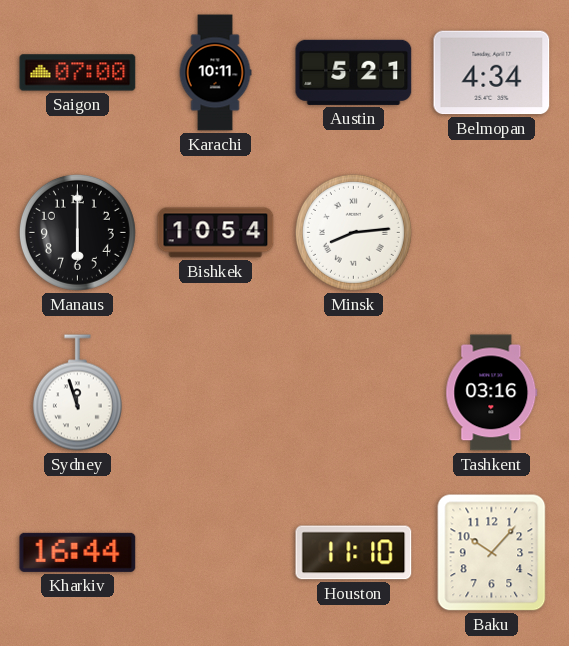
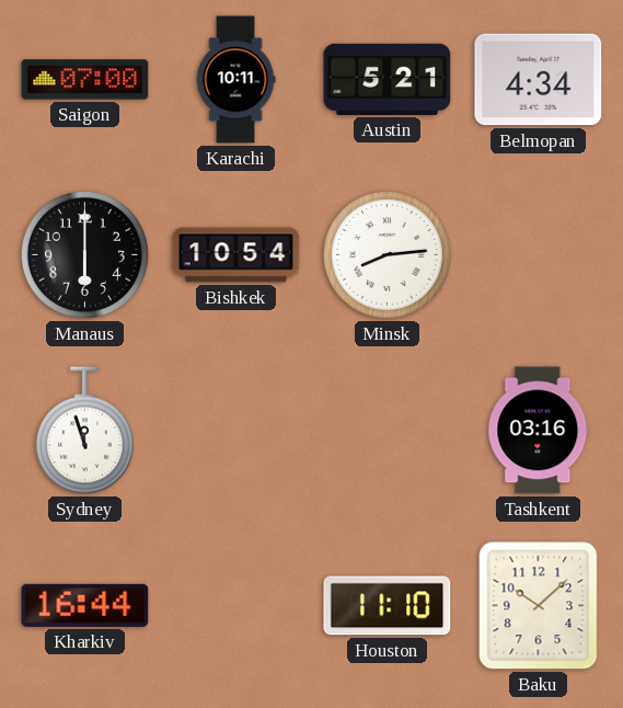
Baku: 10:07 -> 10:08
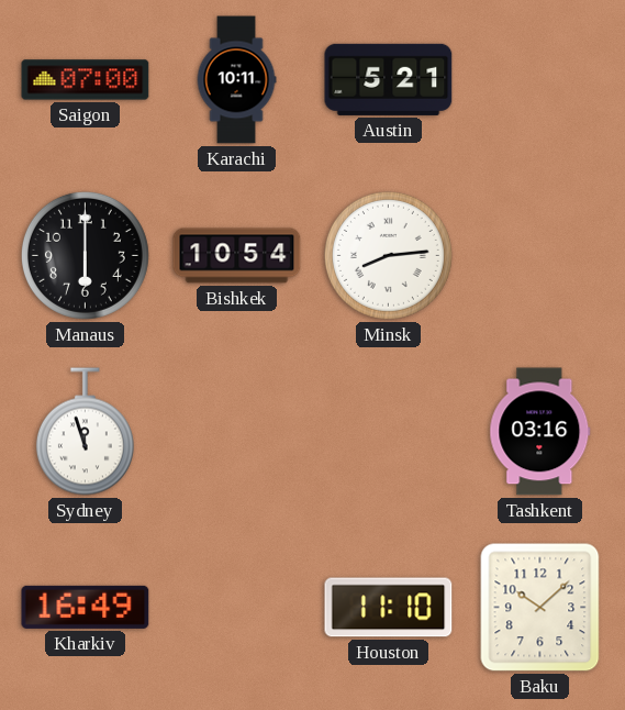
Belmopan: 4:34 -> none
Kharkiv: 16:44 -> 16:49
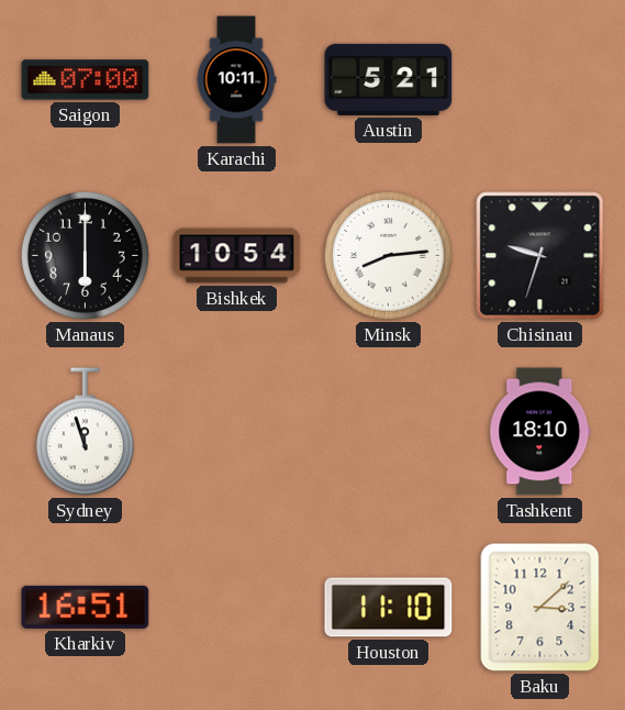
Chisinau: none -> 9:33
Tashkent: 03:16 -> 18:10
Kharkiv: 16:49 -> 16:51
Baku: 10:08 -> 3:08
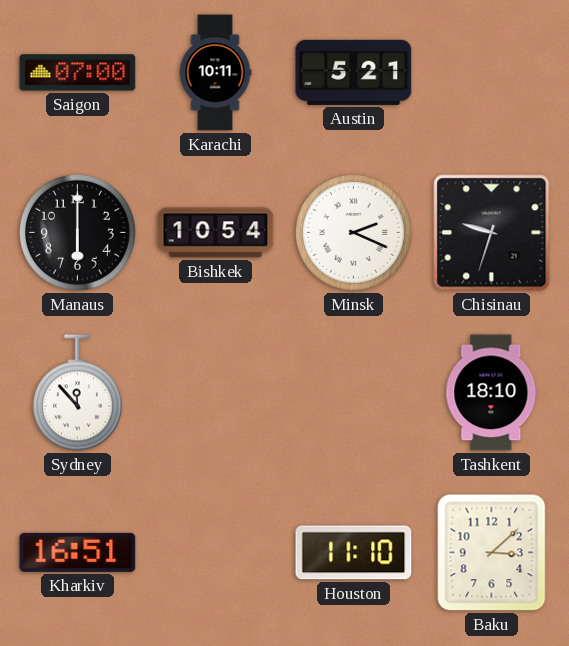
Minsk: 8:14 -> 2:19
Sydney: 11:57 -> 11:53
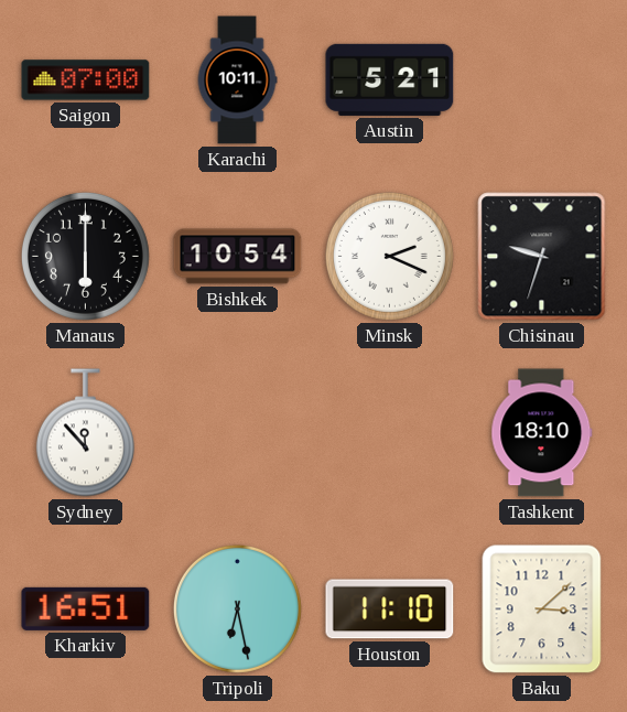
Tripoli: none -> 6:28
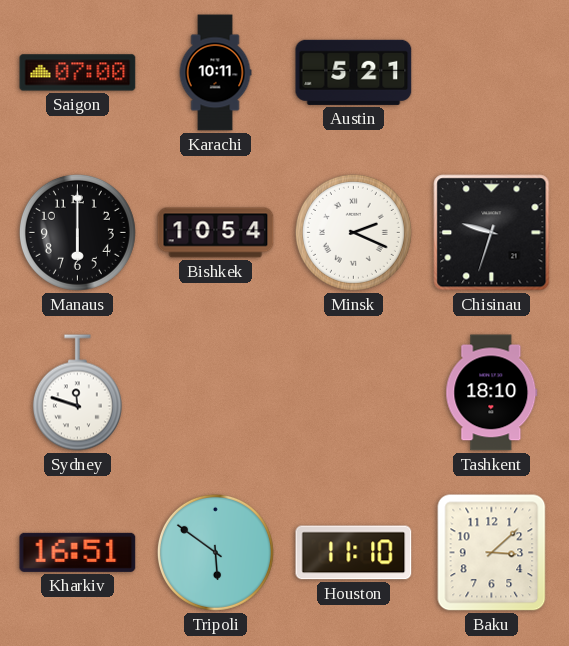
Sydney: 11:53 -> 11:48
Tripoli: 6:28 -> 5:51
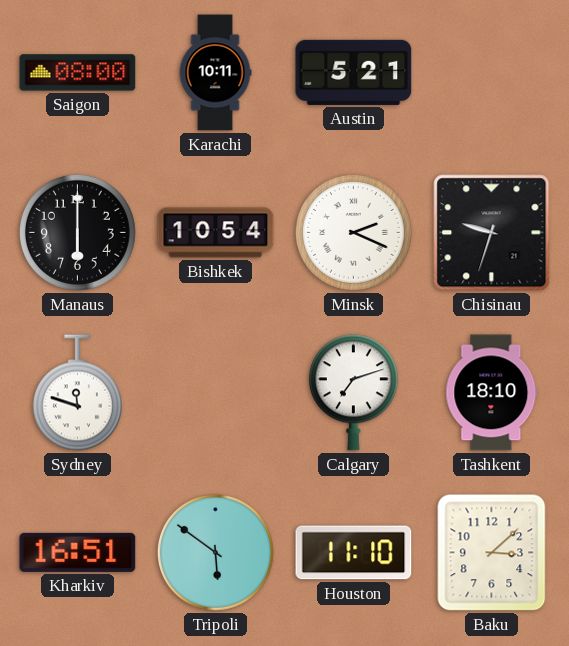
Saigon: 07:00 -> 08:00
Calgary: none -> 7:12
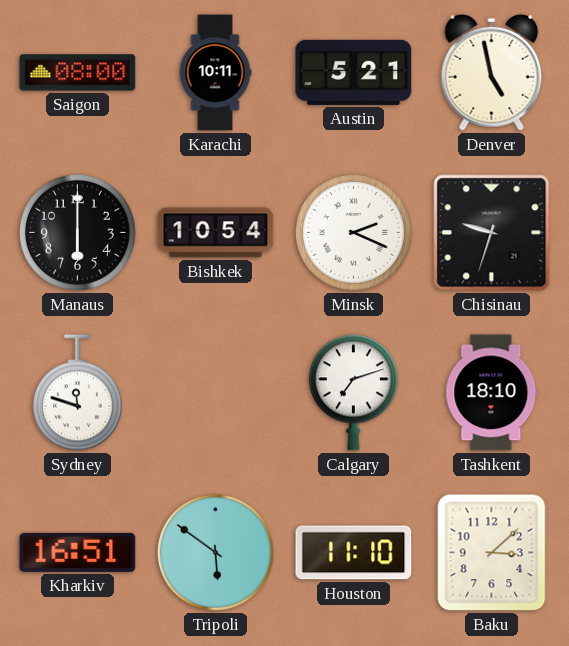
Denver: none -> 4:58
